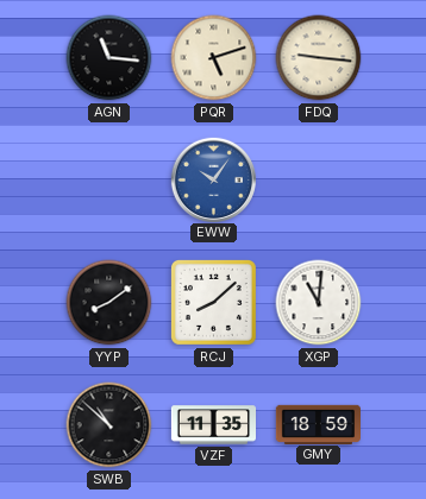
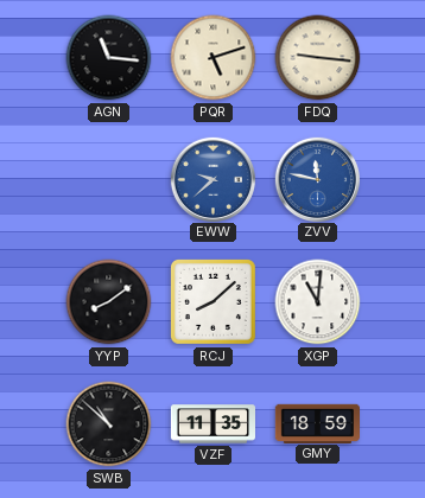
EWW: 10:06 -> 9:38
ZVV: none -> 11:47
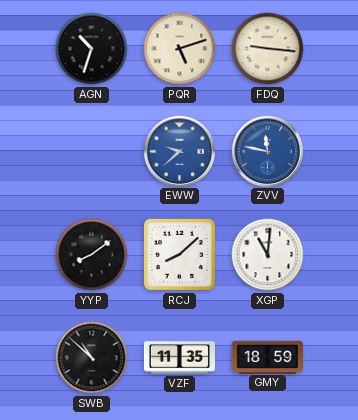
AGN: 11:16 -> 10:33
